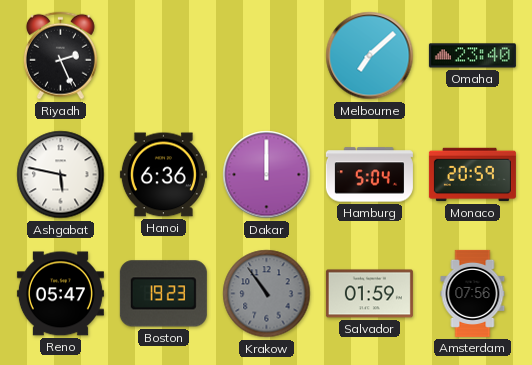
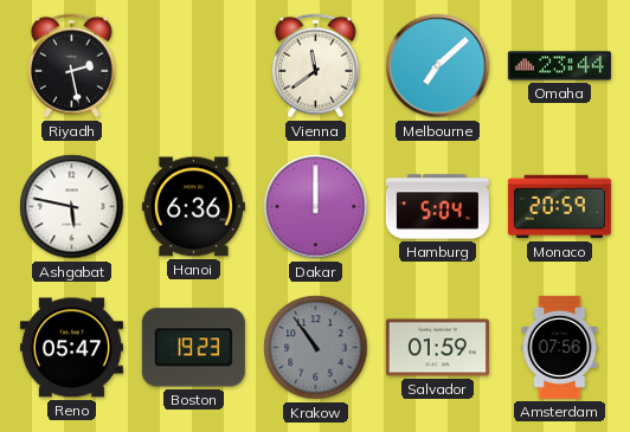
Riyadh: 2:26 -> 2:28
Vienna: none -> 11:39
Omaha: 23:40 -> 23:44
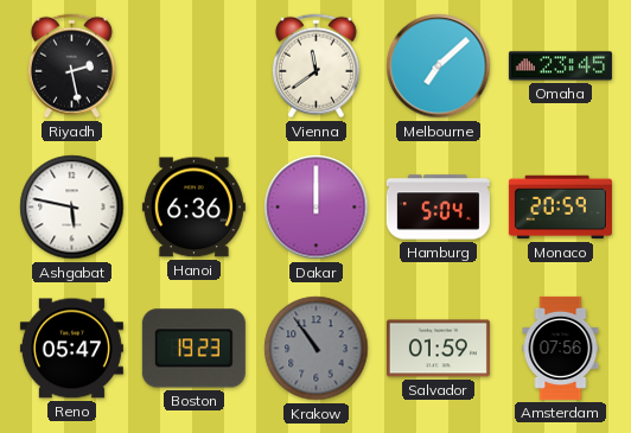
Omaha: 23:44 -> 23:45
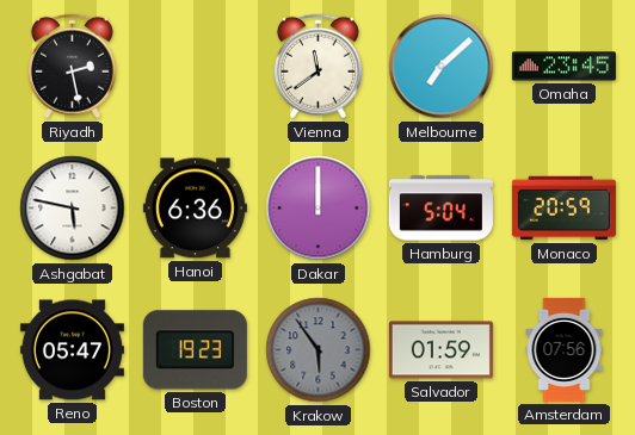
Krakow: 10:54 -> 5:54
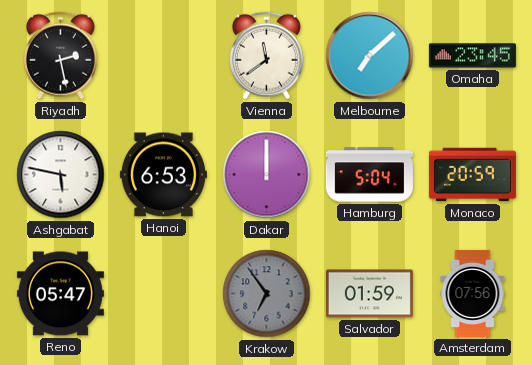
Hanoi: 6:36 -> 6:53
Boston: 19:23 -> none
Krakow: 5:54 -> 6:54
